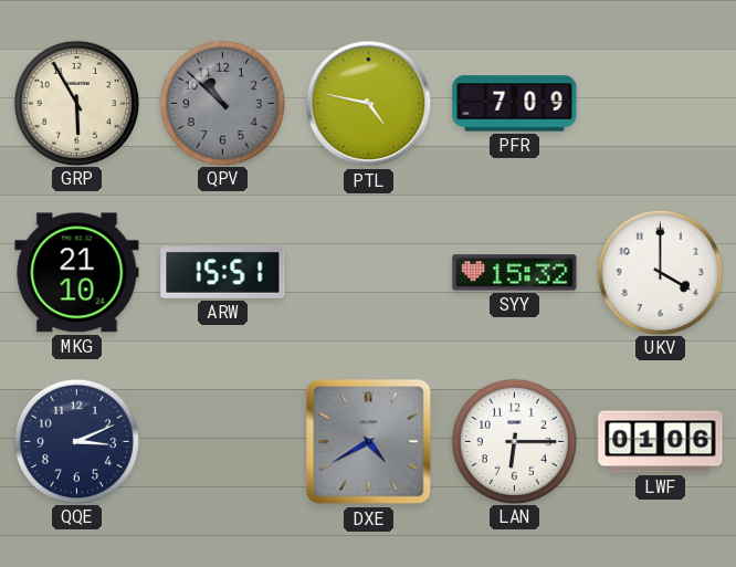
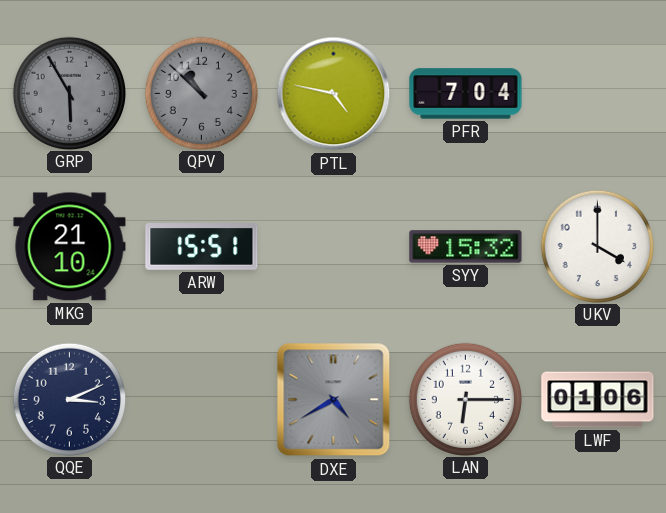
GRP dial: cream -> grey
PFR: 7:09 -> 7:04
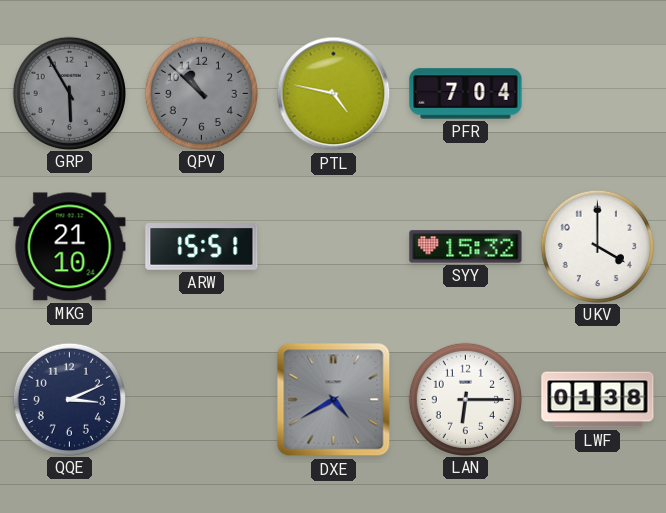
LWF: 01:06 -> 01:38
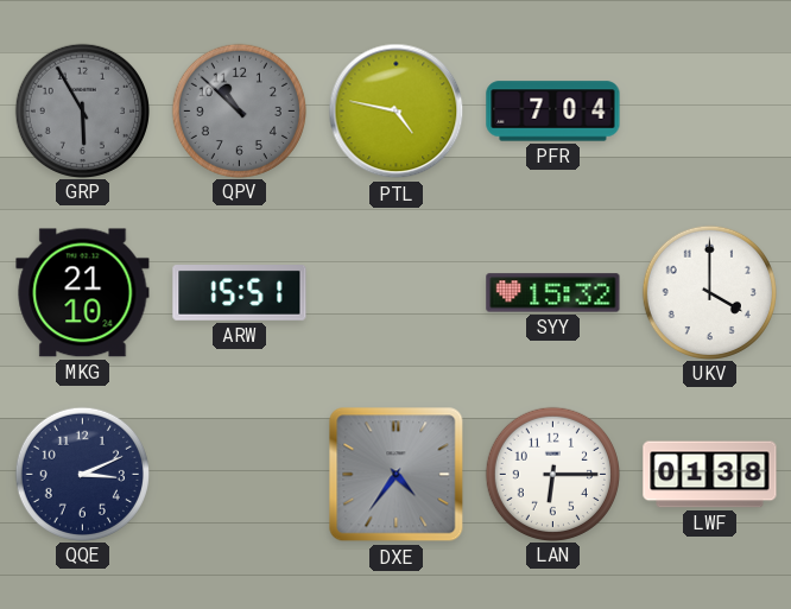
DXE: 4:40 -> 4:36
